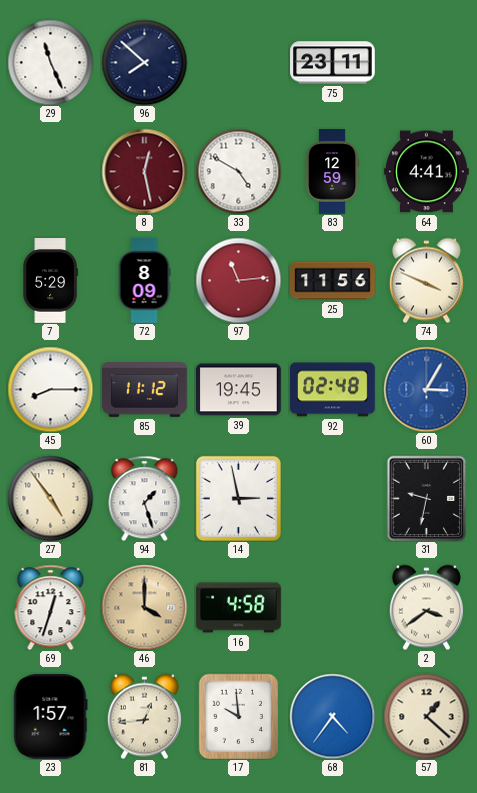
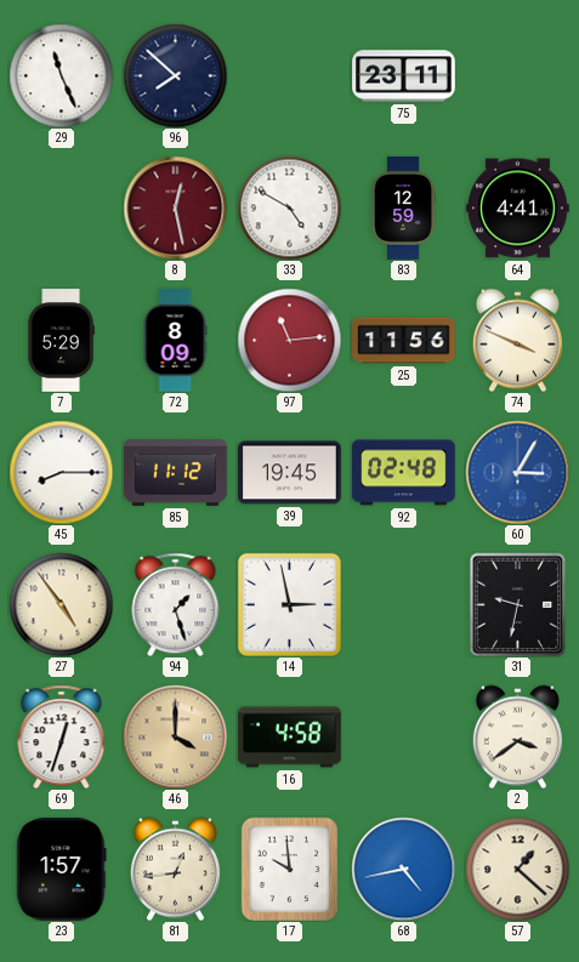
68: 4:36 -> 4:43
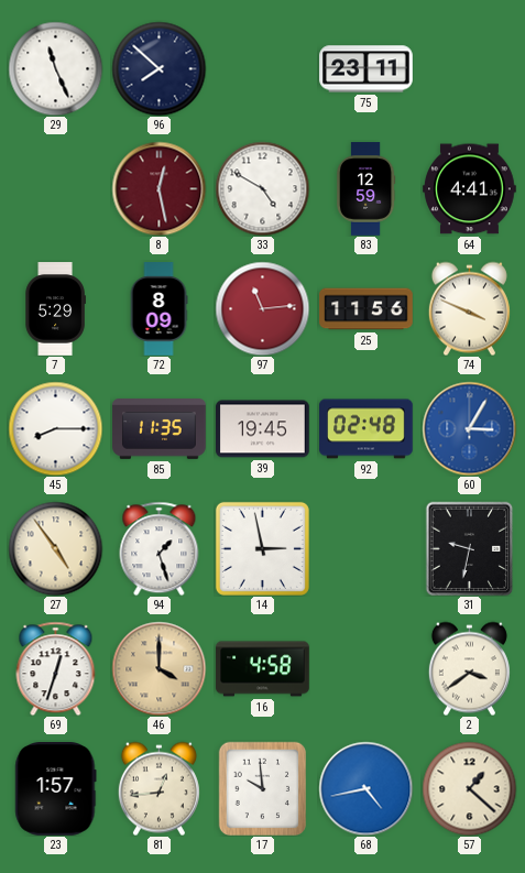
85: 11:12 -> 11:35
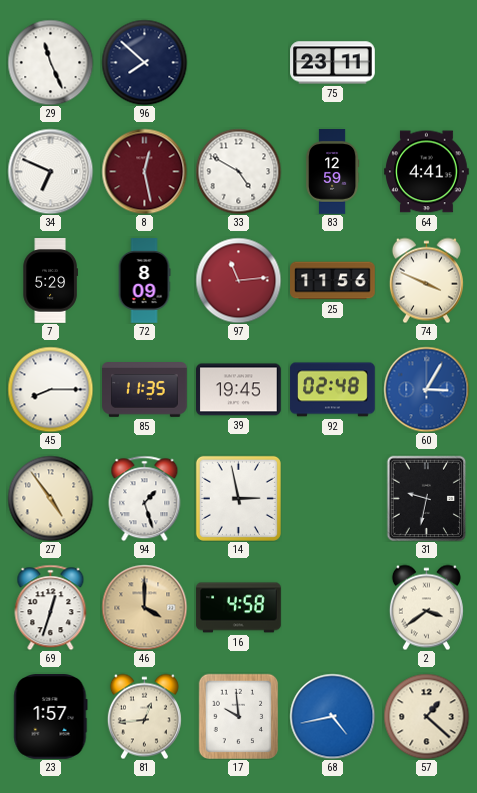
34: none -> 6:49
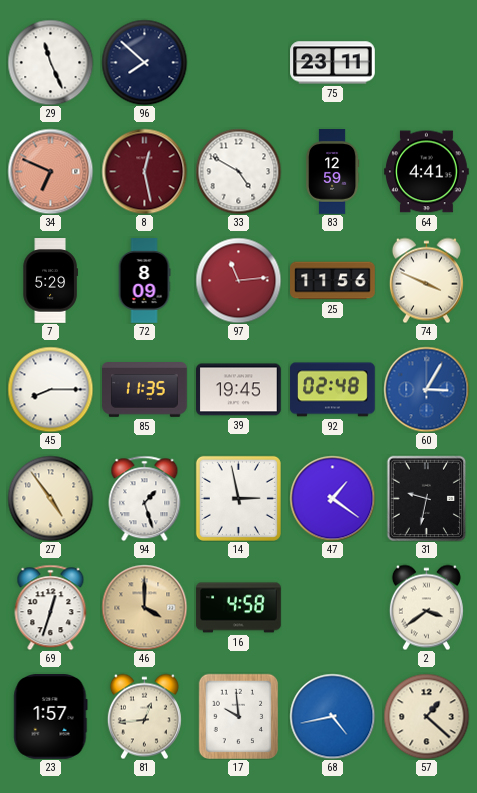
34 dial: white -> salmon
47: none -> 1:21
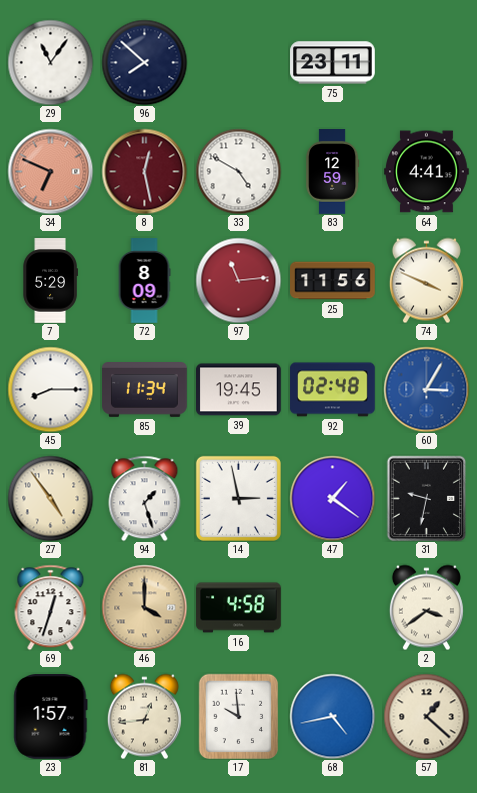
29: 11:26 -> 11:06
85: 11:35 -> 11:34
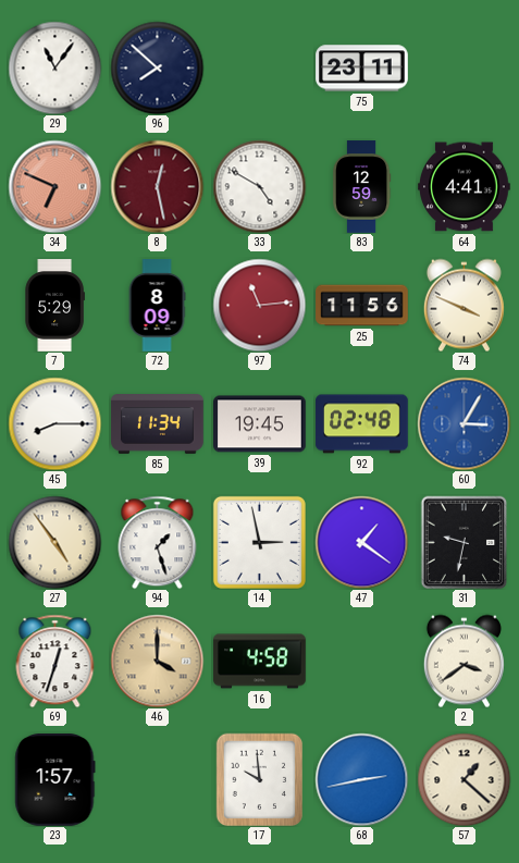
81: 12:44 -> none
68: 4:43 -> 2:43
